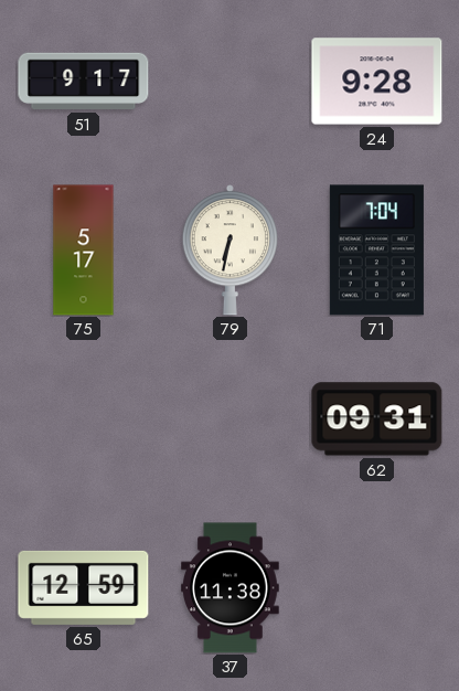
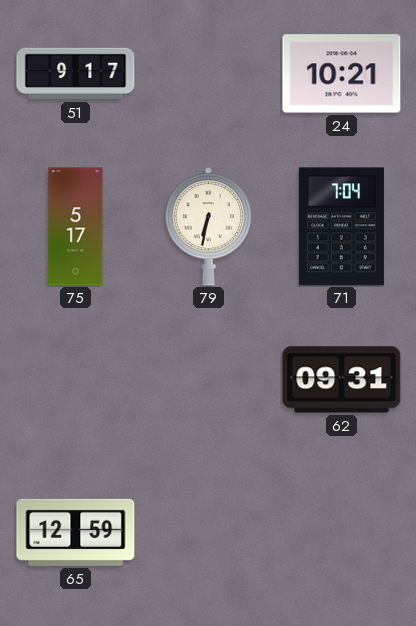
24: 9:28 -> 10:21
37: 11:38 -> none
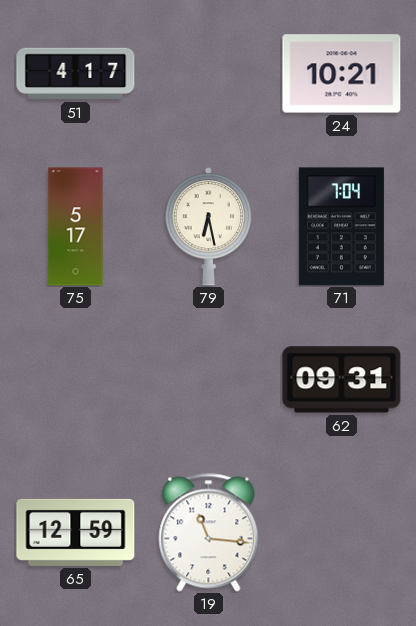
51: 9:17 -> 4:17
79: 6:32 -> 6:28
19: none -> 11:16
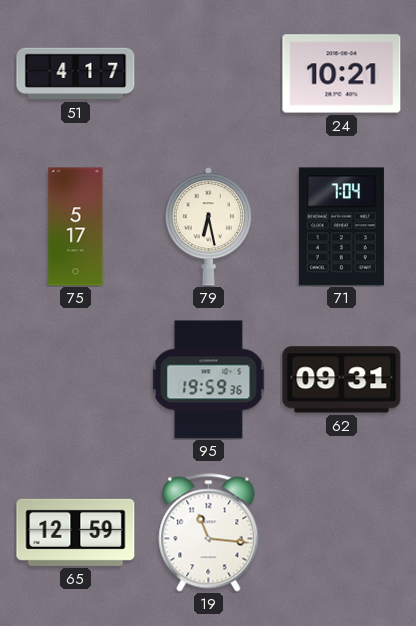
95: none -> 19:59
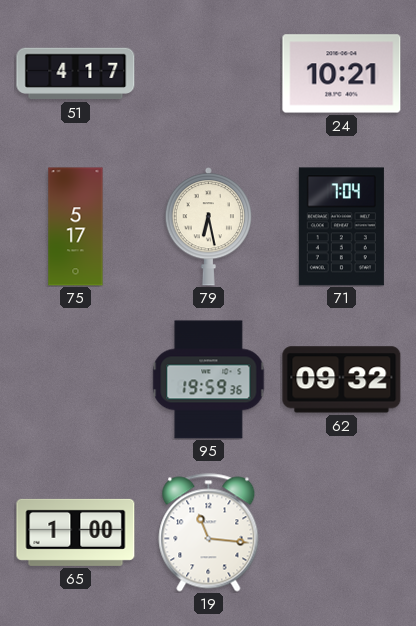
62: 09:31 -> 09:32
65: 12:59 -> 1:00
